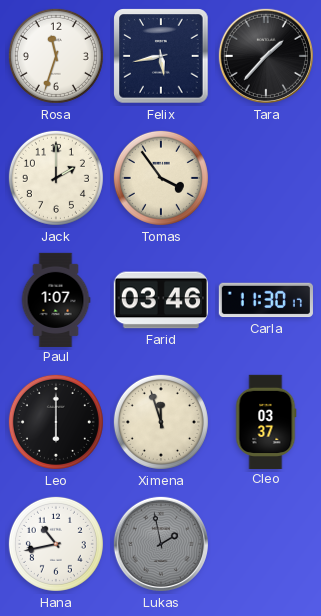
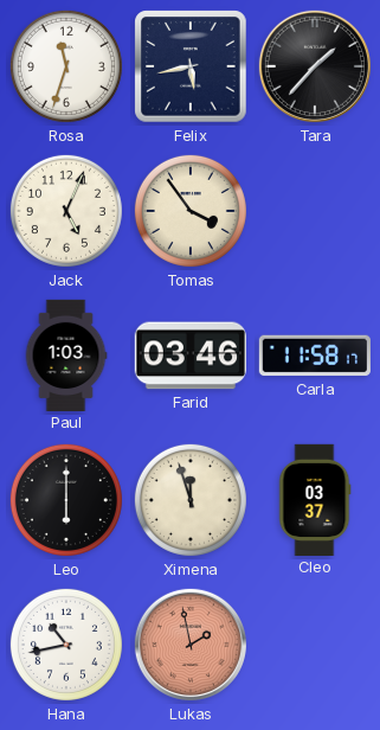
Jack: 2:00 -> 5:04
Paul: 1:07 -> 1:03
Carla: 11:30 -> 11:58
Lukas dial: grey -> salmon
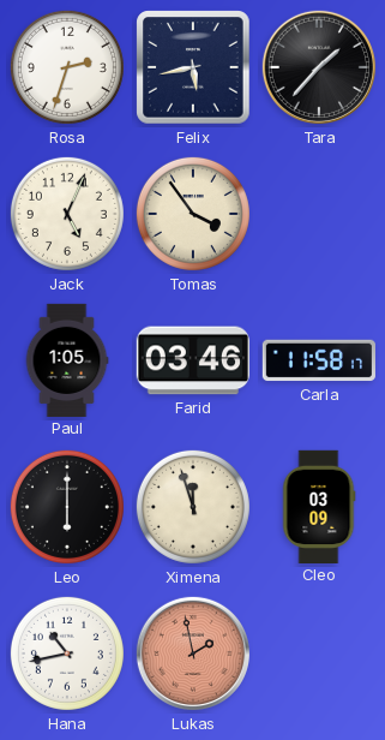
Rosa: 11:33 -> 2:33
Paul: 1:03 -> 1:05
Cleo: 03:37 -> 03:09
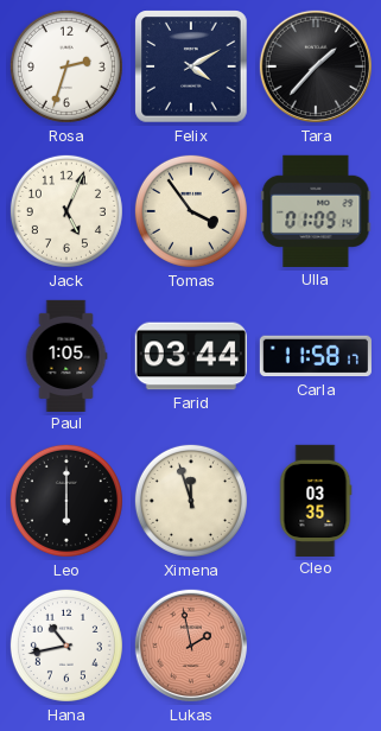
Felix: 5:43 -> 4:10
Ulla: none -> 01:09
Farid: 03:46 -> 03:44
Cleo: 03:09 -> 03:35
